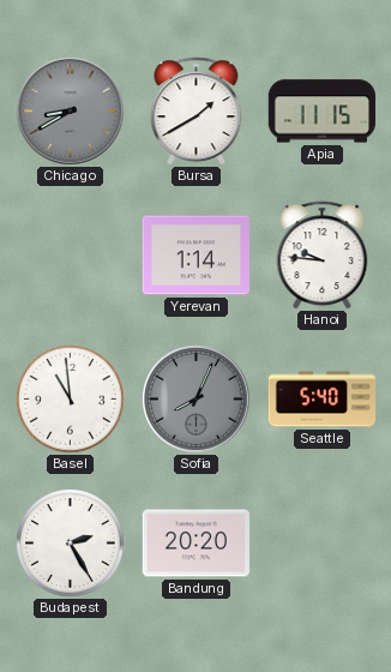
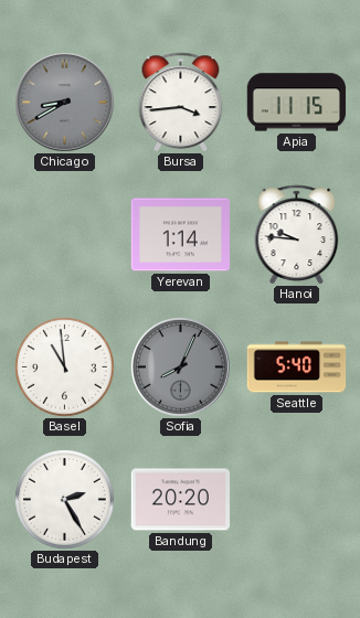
Bursa: 1:40 -> 3:44
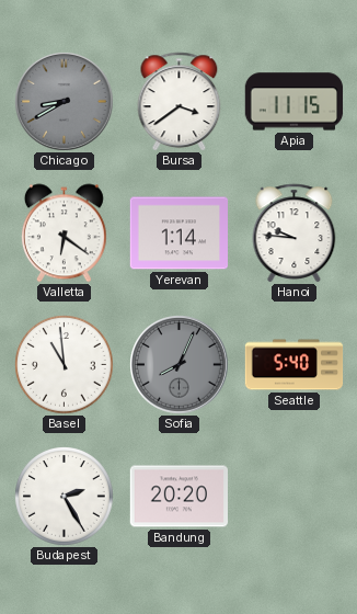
Bursa: 3:44 -> 3:39
Valletta: none -> 6:21
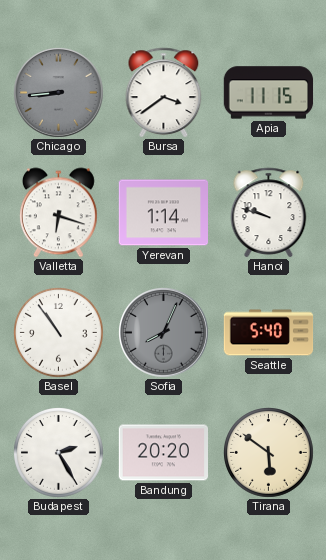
Chicago: 8:40 -> 8:44
Valletta: 6:21 -> 6:18
Hanoi: 9:46 -> 9:48
Basel: 10:59 -> 10:54
Tirana: none -> 5:51
